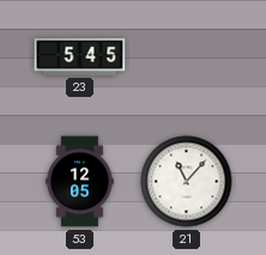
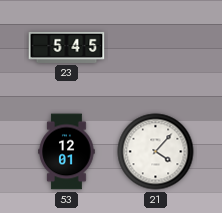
53: 12:05 -> 12:01
21: 11:07 -> 4:07
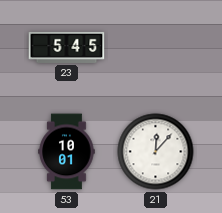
53: 12:01 -> 10:01
21: 4:07 -> 12:07
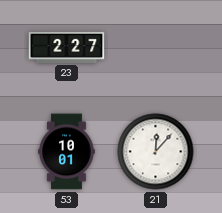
23: 5:45 -> 2:27
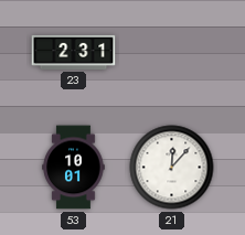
23: 2:27 -> 2:31
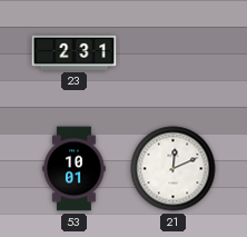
21: 12:07 -> 12:11
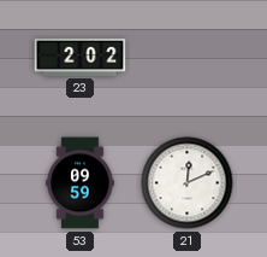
23: 2:31 -> 2:02
53: 10:01 -> 09:59
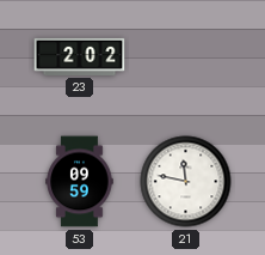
21: 12:11 -> 11:47
